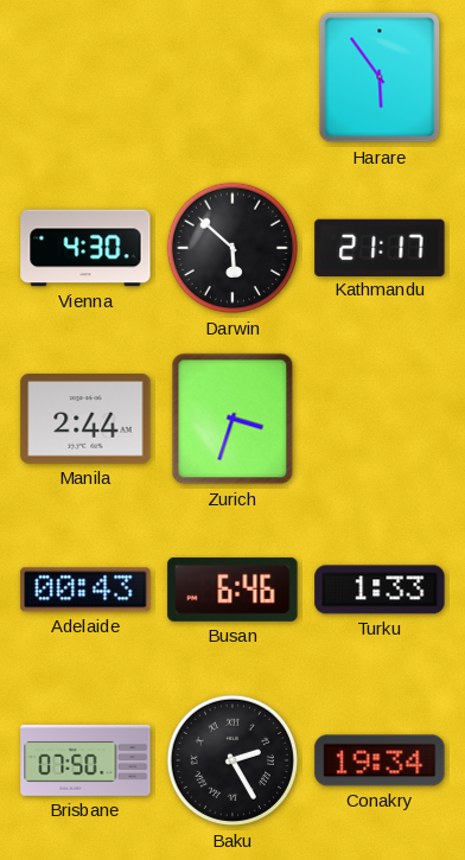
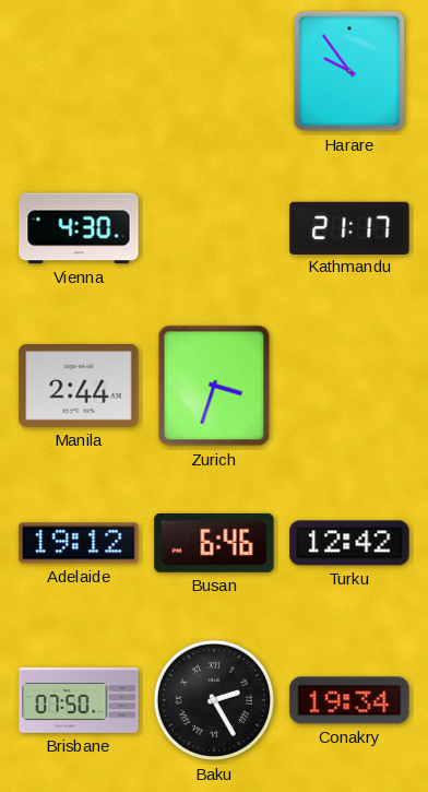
Harare: 5:54 -> 9:54
Darwin: 5:52 -> none
Adelaide: 00:43 -> 19:12
Turku: 1:33 -> 12:42
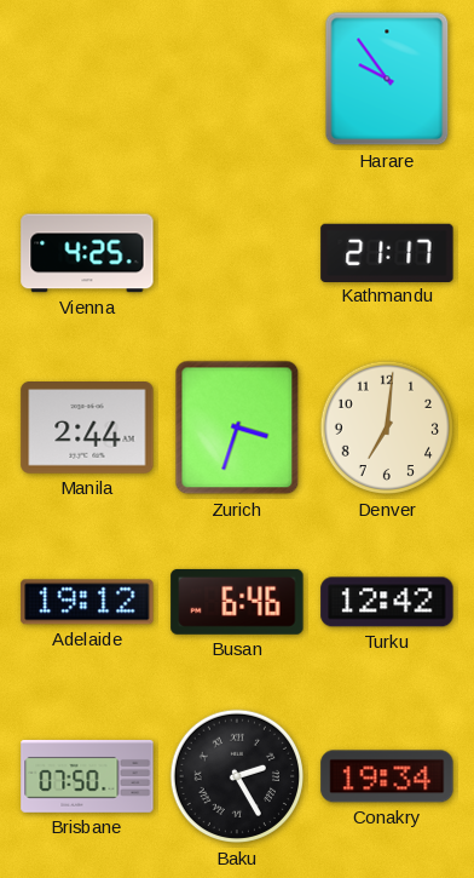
Vienna: 4:30 -> 4:25
Denver: none -> 7:01
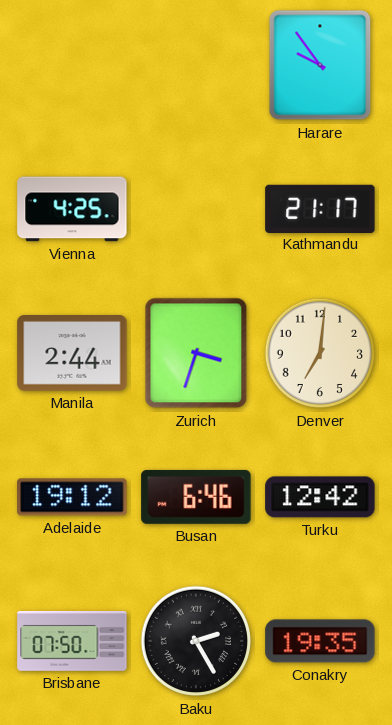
Conakry: 19:34 -> 19:35
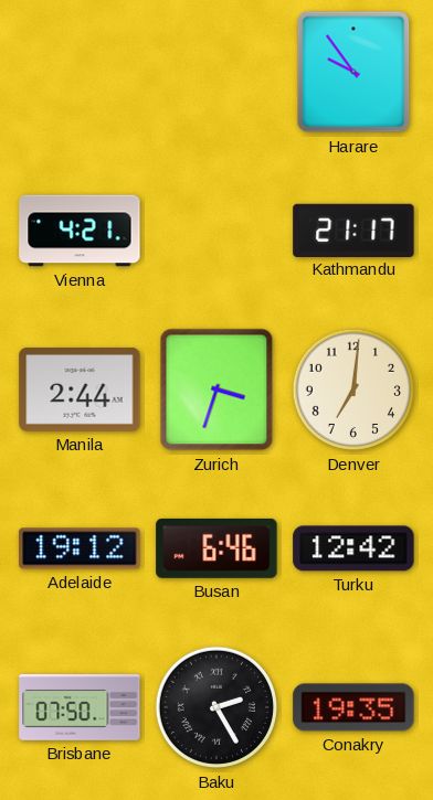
Vienna: 4:25 -> 4:21
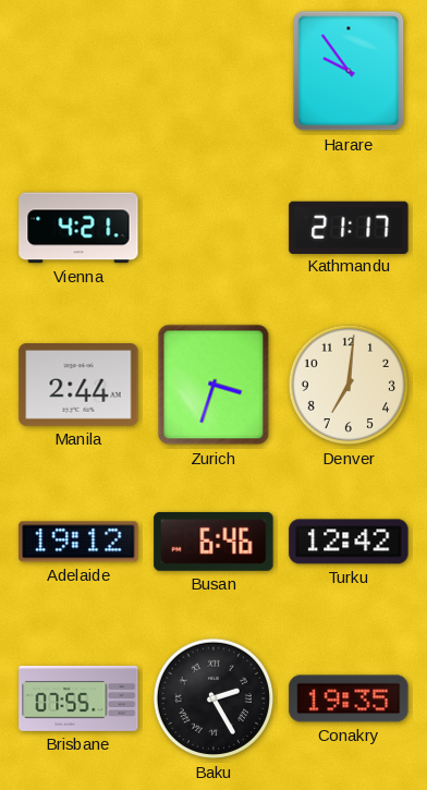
Brisbane: 07:50 -> 07:55
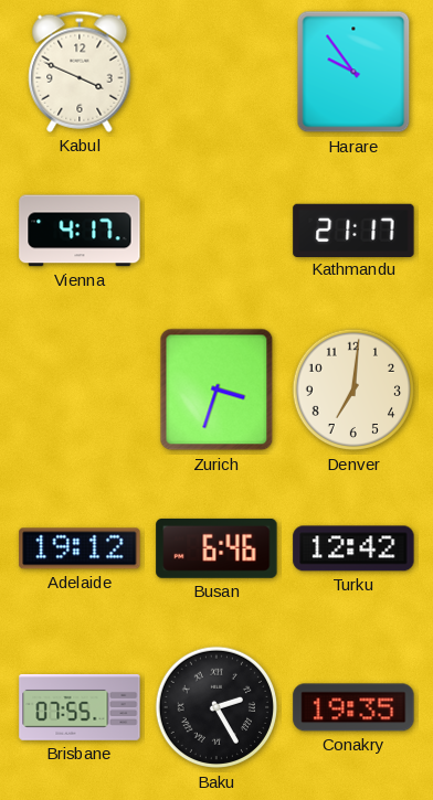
Kabul: none -> 3:49
Vienna: 4:21 -> 4:17
Manila: 2:44 -> none
